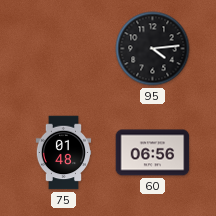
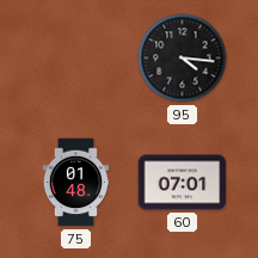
95: 4:14 -> 4:16
60: 06:56 -> 07:01
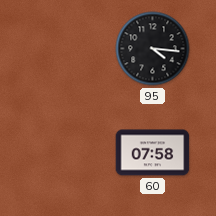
75: 01:48 -> none
60: 07:01 -> 07:58
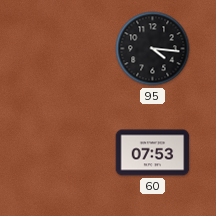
60: 07:58 -> 07:53
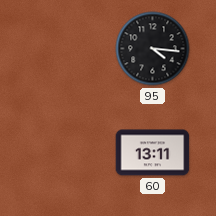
60: 07:53 -> 13:11
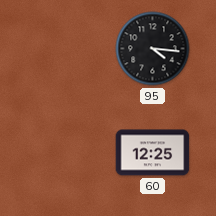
60: 13:11 -> 12:25
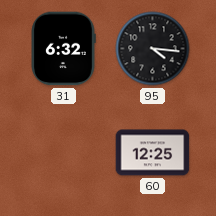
31: none -> 6:32
